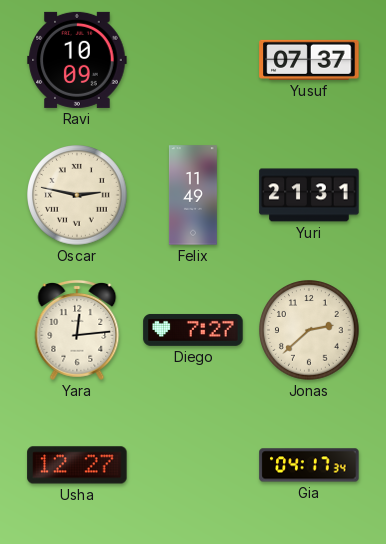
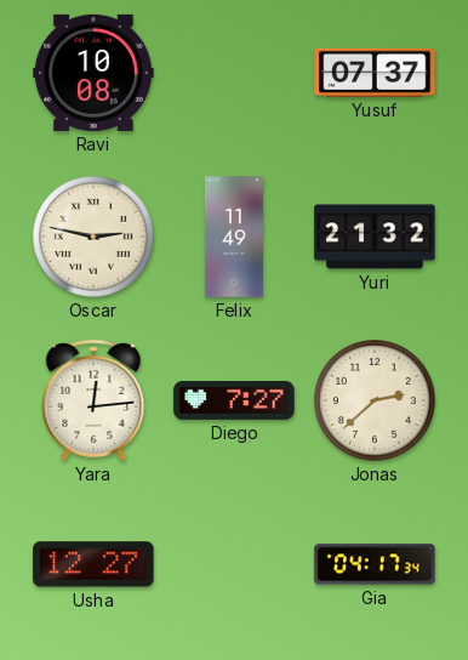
Ravi: 10:09 -> 10:08
Yuri: 21:31 -> 21:32
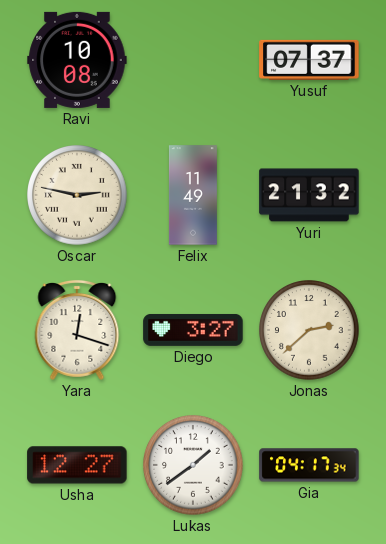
Yara: 12:14 -> 12:18
Diego: 7:27 -> 3:27
Lukas: none -> 1:39
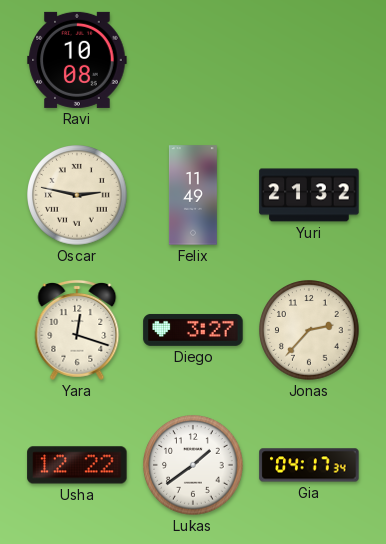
Yusuf: 07:37 -> none
Jonas: 2:38 -> 2:37
Usha: 12:27 -> 12:22
